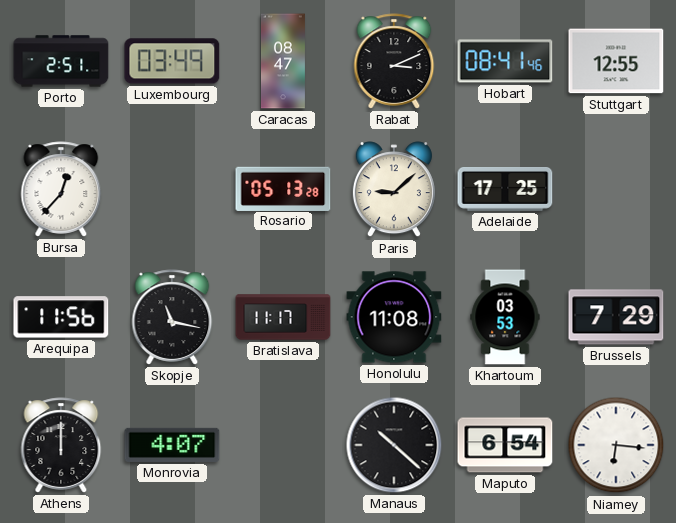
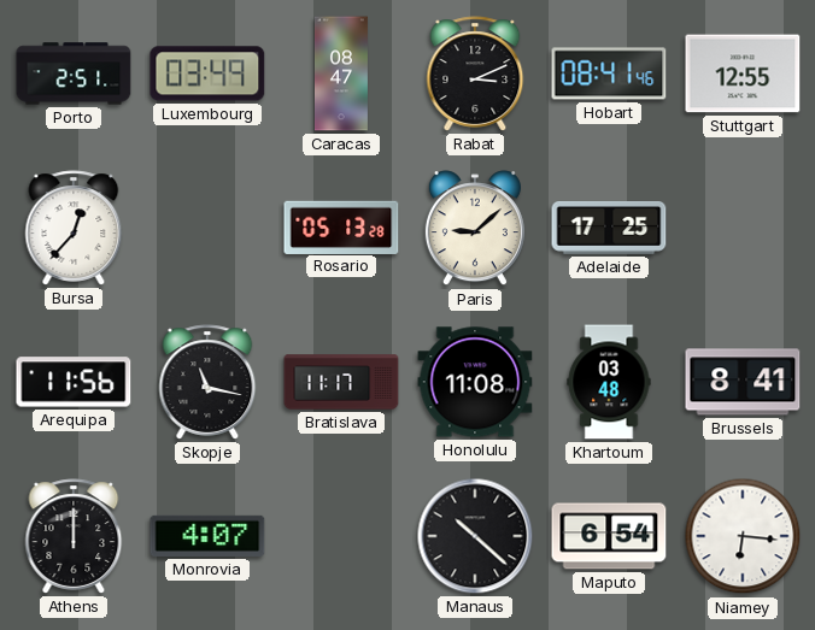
Khartoum: 03:53 -> 03:48
Brussels: 7:29 -> 8:41
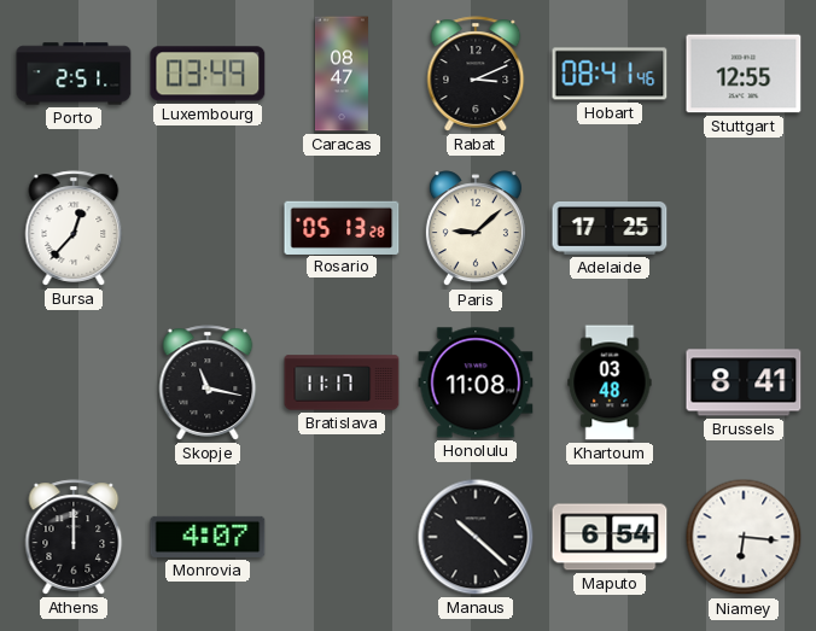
Arequipa: 11:56 -> none
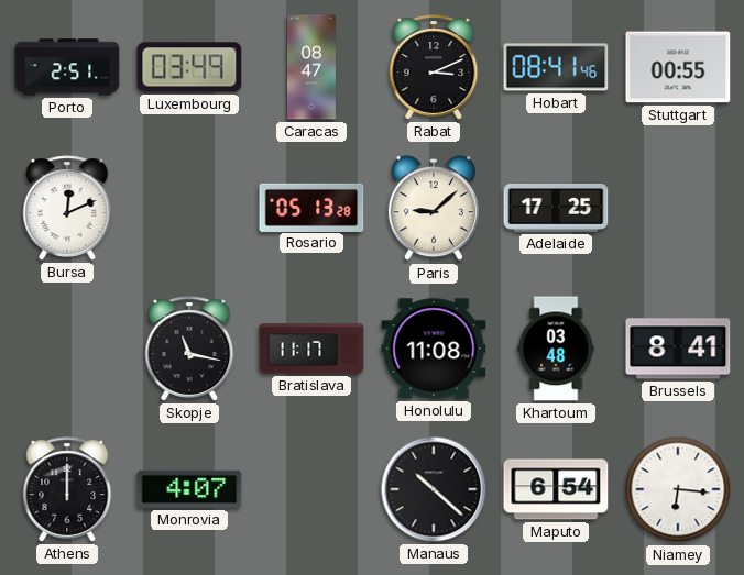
Stuttgart: 12:55 -> 00:55
Bursa: 12:37 -> 12:11
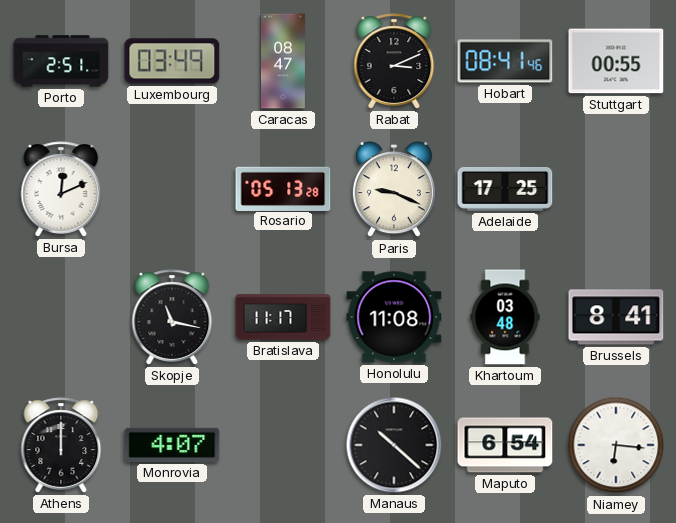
Paris: 9:08 -> 9:19
